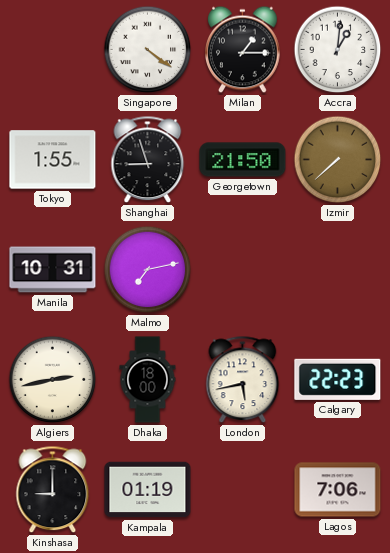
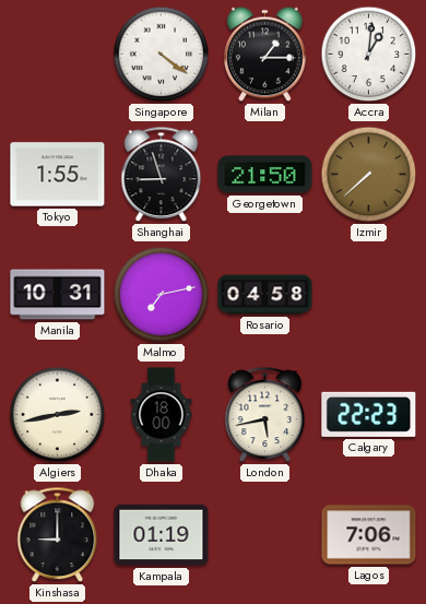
Rosario: none -> 04:58
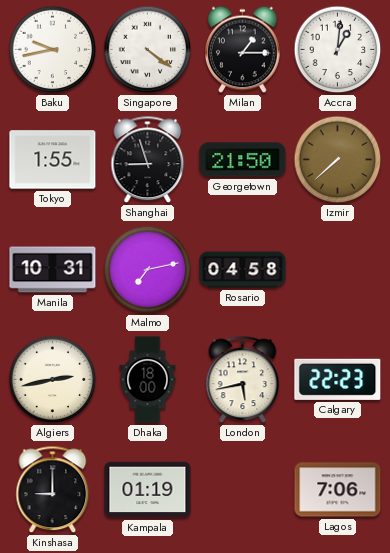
Baku: none -> 9:43
